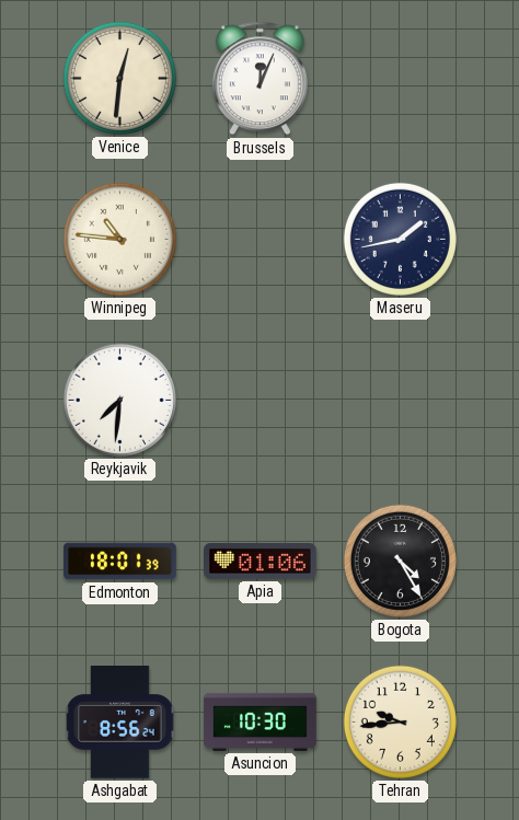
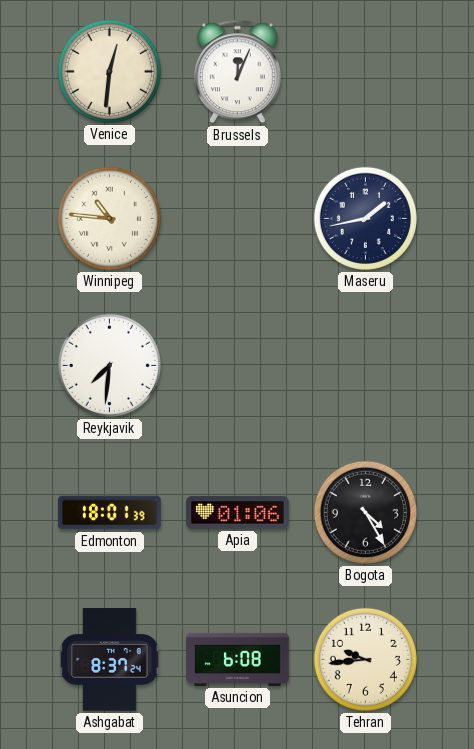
Ashgabat: 8:56 -> 8:37
Asuncion: 10:30 -> 6:08
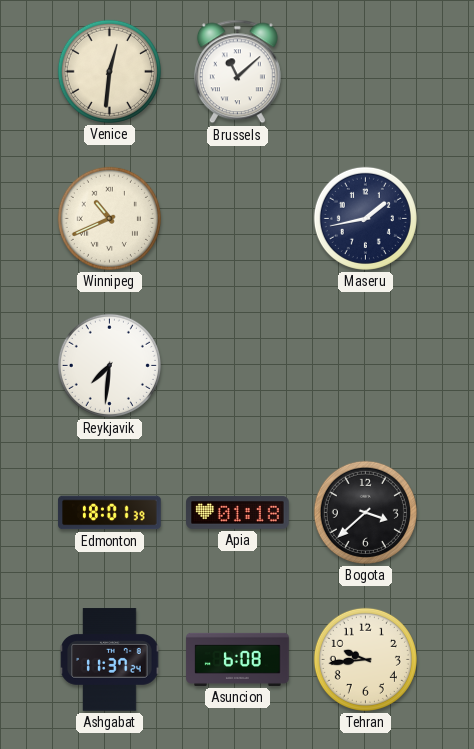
Brussels: 12:04 -> 11:08
Winnipeg: 10:46 -> 10:41
Apia: 01:06 -> 01:18
Bogota: 4:25 -> 3:38
Ashgabat: 8:37 -> 11:37
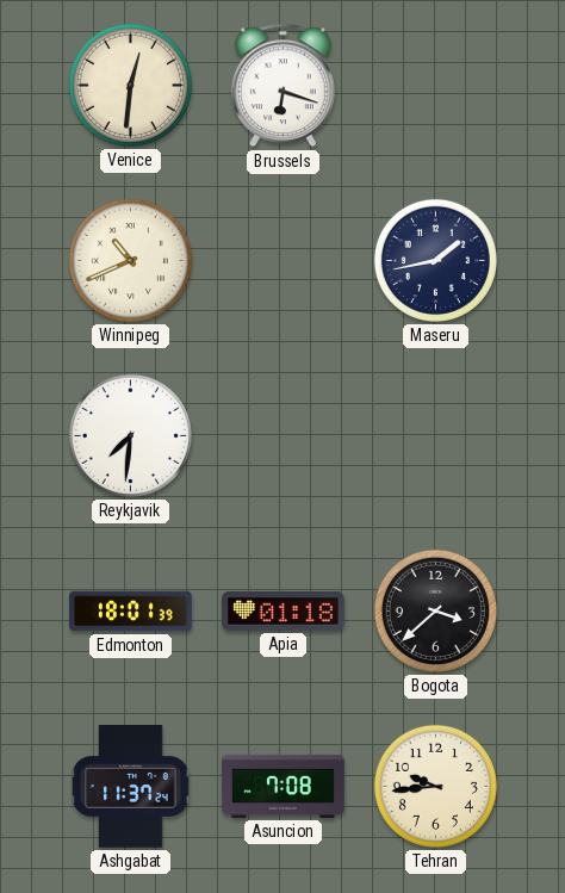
Brussels: 11:08 -> 6:18
Asuncion: 6:08 -> 7:08
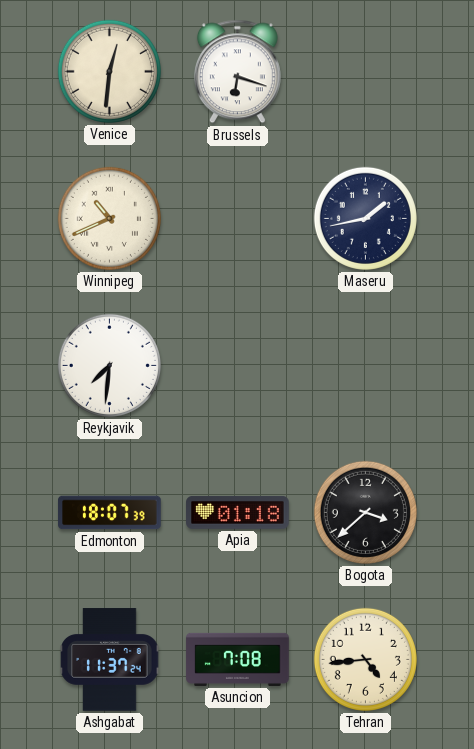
Edmonton: 18:01 -> 18:07
Tehran: 9:44 -> 4:44
